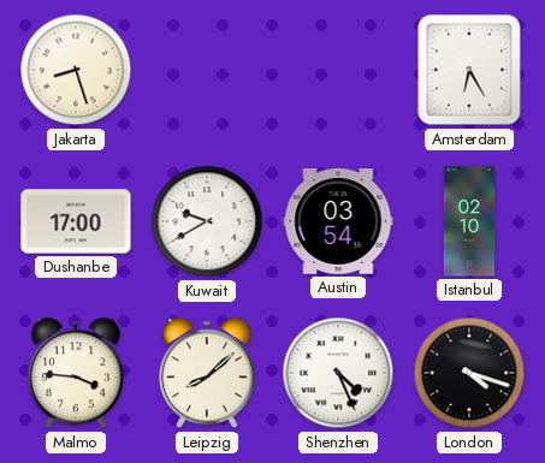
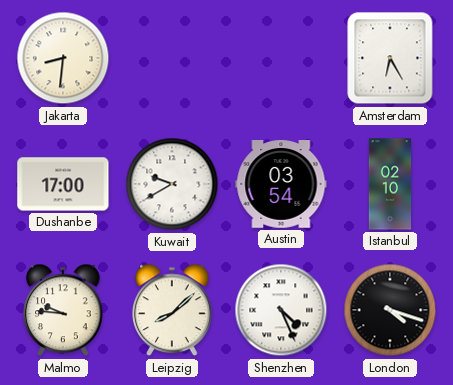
Jakarta: 8:27 -> 8:31
Malmo: 3:46 -> 9:46
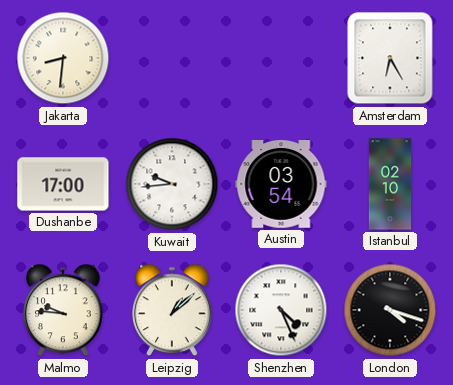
Kuwait: 9:40 -> 9:44
Leipzig: 8:08 -> 1:08
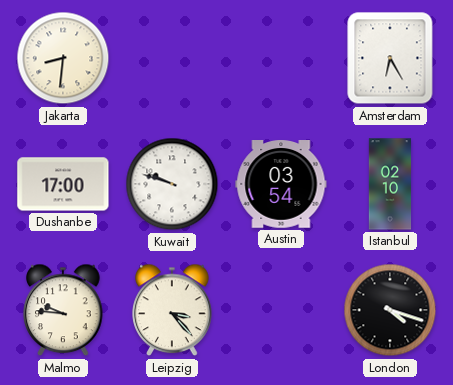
Kuwait: 9:44 -> 9:48
Leipzig: 1:08 -> 3:23
Shenzhen: 4:26 -> none
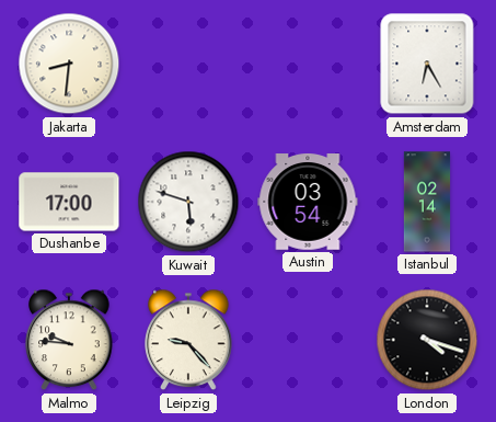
Kuwait: 9:48 -> 5:48
Istanbul: 02:10 -> 02:14
Leipzig: 3:23 -> 9:23
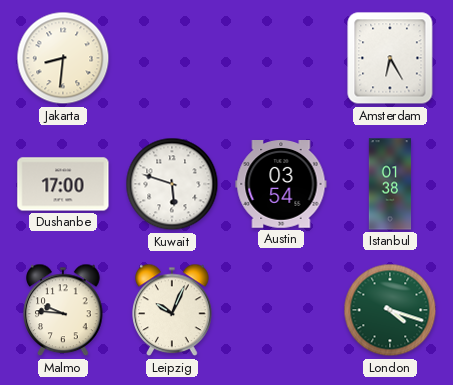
Istanbul: 02:14 -> 01:38
Leipzig: 9:23 -> 10:04
London dial: black -> green
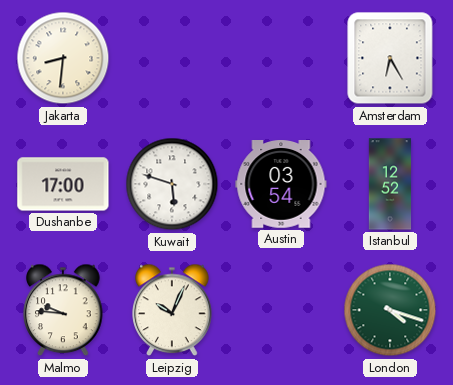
Istanbul: 01:38 -> 12:52
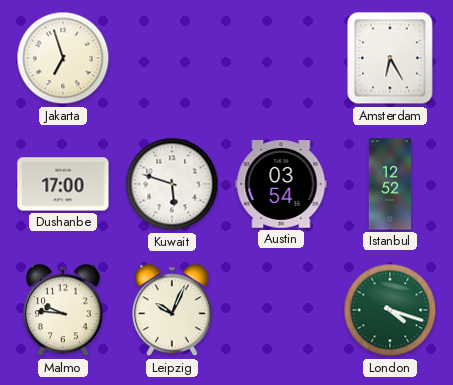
Jakarta: 8:31 -> 6:57
